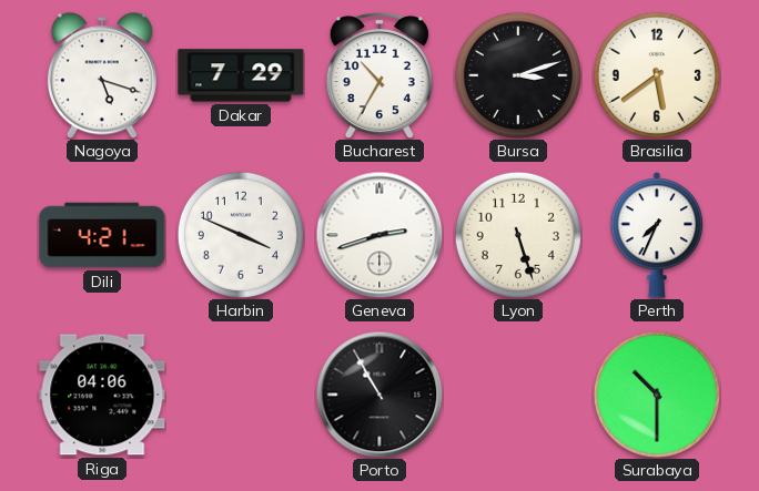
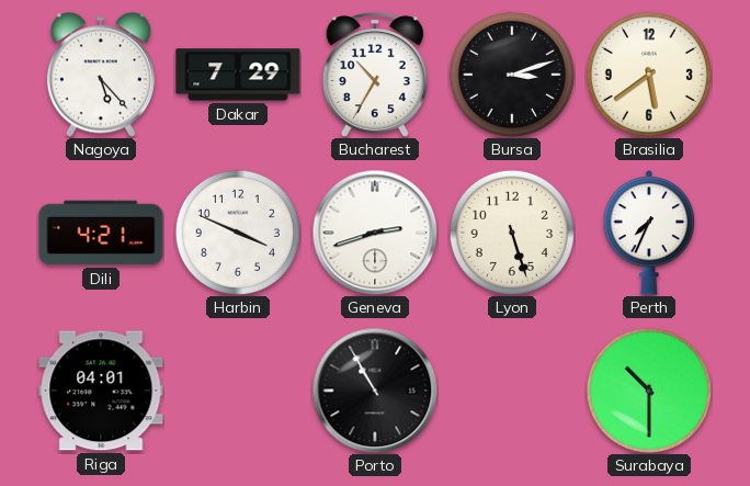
Nagoya: 5:18 -> 5:23
Riga: 04:06 -> 04:01
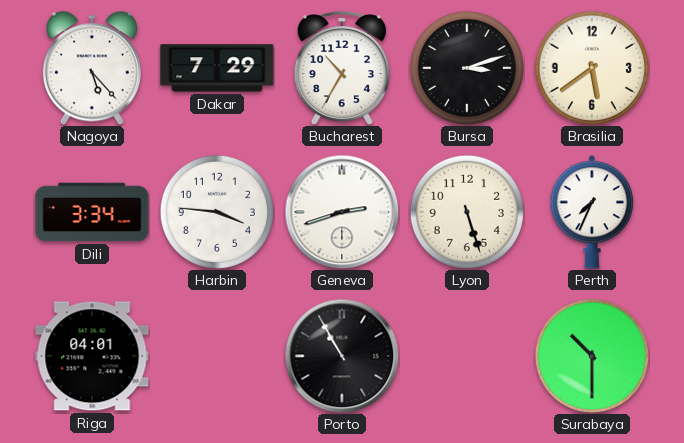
Dili: 4:21 -> 3:34
Harbin: 3:49 -> 3:46
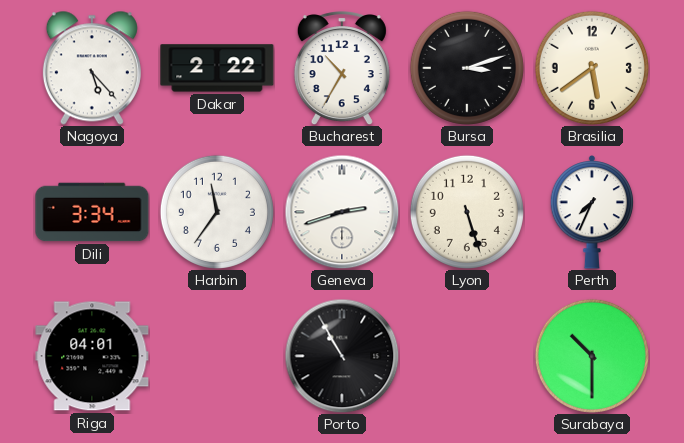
Dakar: 7:29 -> 2:22
Harbin: 3:46 -> 11:36
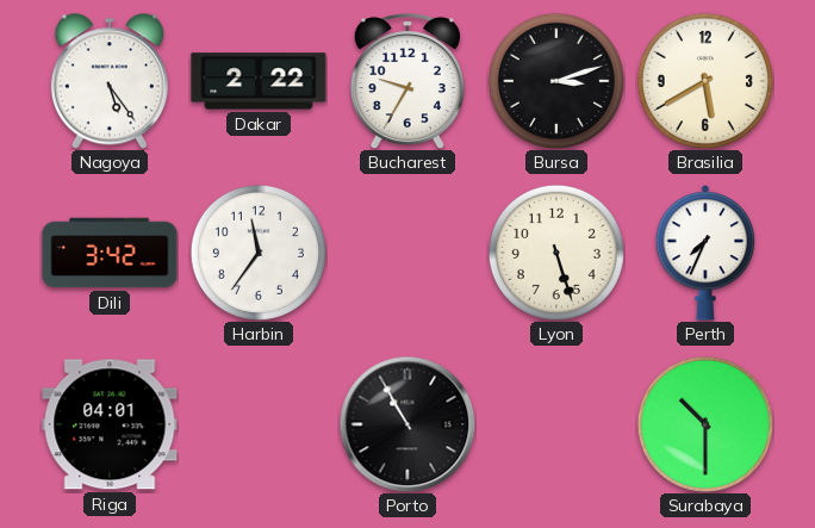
Nagoya: 5:23 -> 5:24
Bucharest: 10:35 -> 9:35
Brasilia: 5:39 -> 5:40
Dili: 3:34 -> 3:42
Geneva: 2:42 -> none
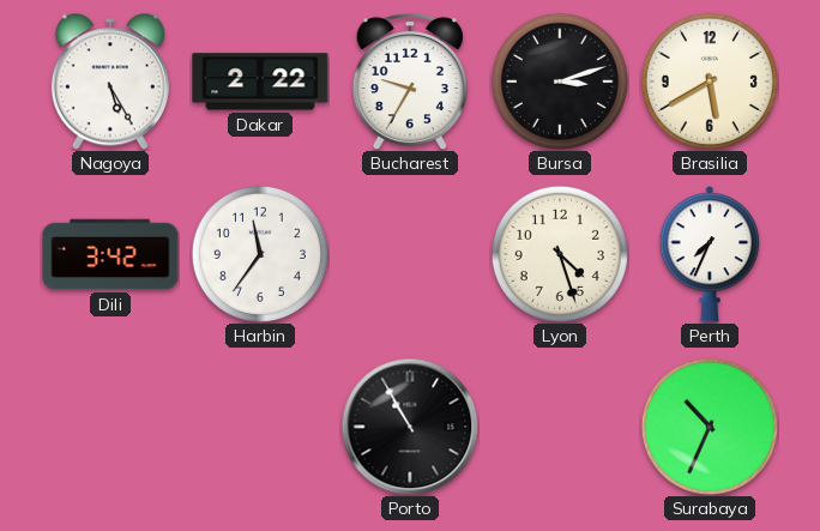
Nagoya: 5:24 -> 5:25
Lyon: 5:27 -> 4:27
Riga: 04:01 -> none
Surabaya: 10:30 -> 10:34
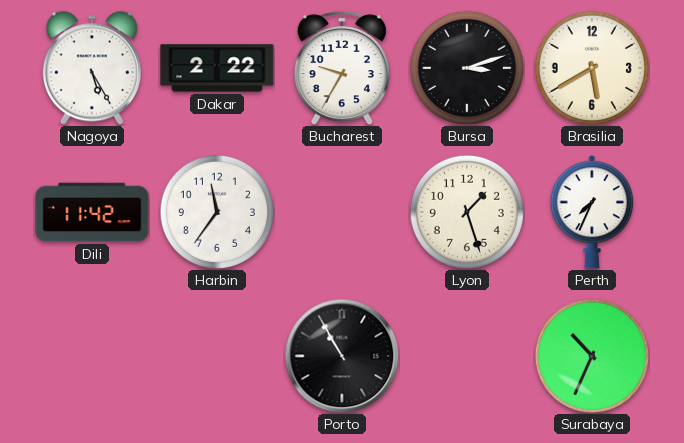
Dili: 3:42 -> 11:42
Lyon: 4:27 -> 1:27
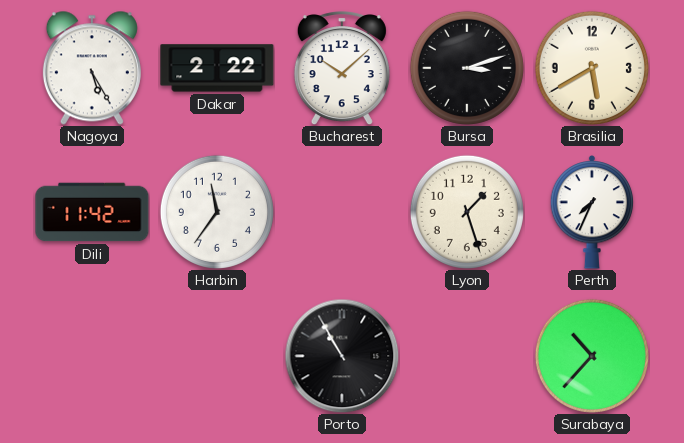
Bucharest: 9:35 -> 10:08
Surabaya: 10:34 -> 10:37
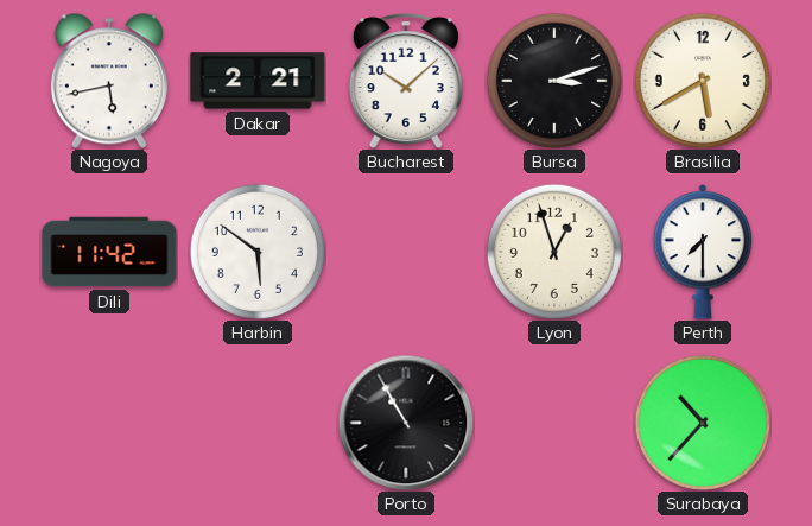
Nagoya: 5:25 -> 5:43
Dakar: 2:22 -> 2:21
Harbin: 11:36 -> 5:51
Lyon: 1:27 -> 12:57
Perth: 7:34 -> 7:30
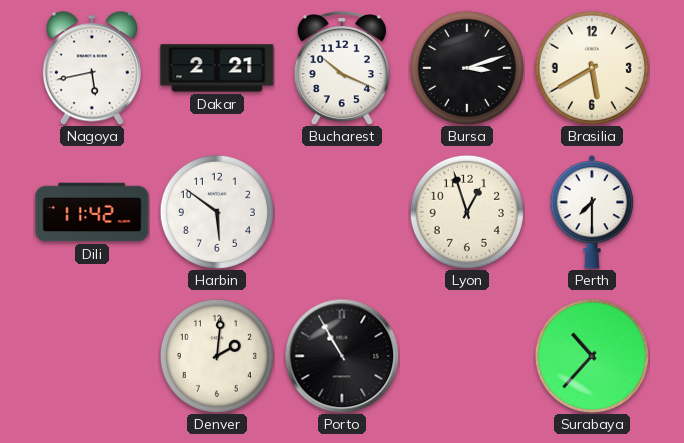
Bucharest: 10:08 -> 10:19
Denver: none -> 2:01
